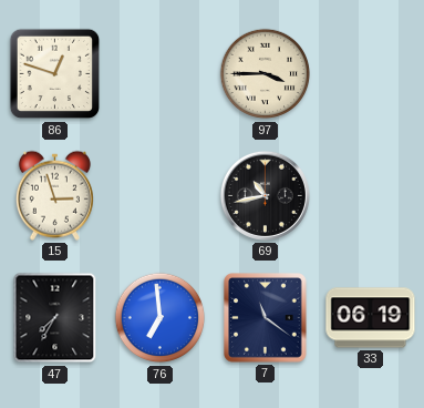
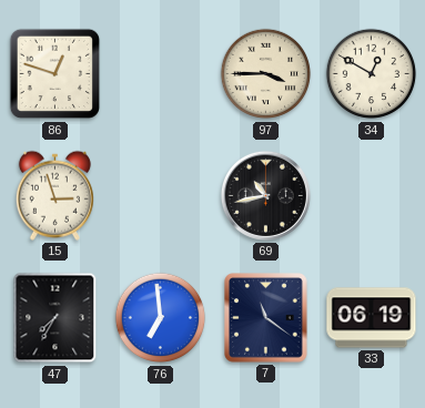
34: none -> 12:50
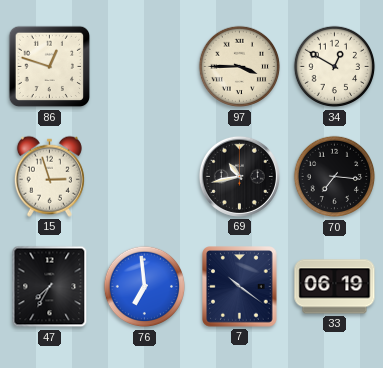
70: none -> 7:16
7: 11:21 -> 10:21
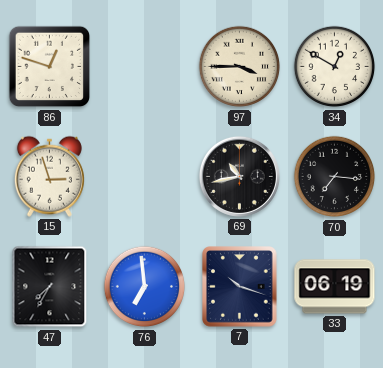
7: 10:21 -> 10:18
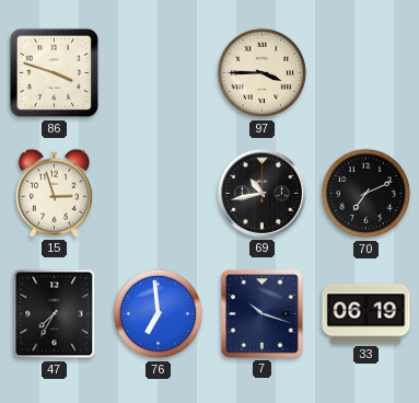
86: 12:48 -> 3:48
34: 12:50 -> none
70: 7:16 -> 7:11
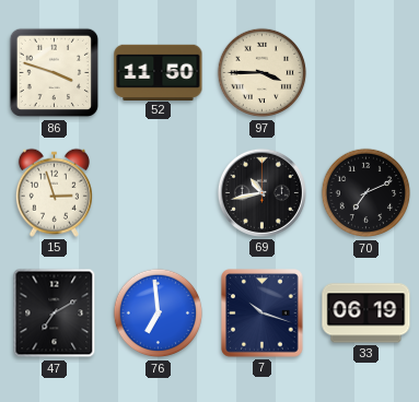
52: none -> 11:50
47: 7:35 -> 7:10
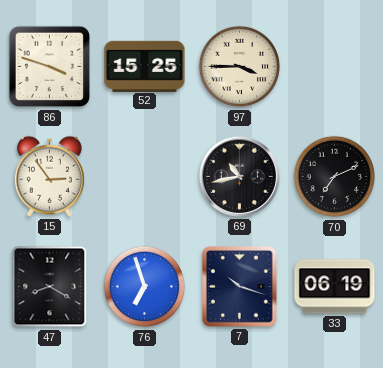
52: 11:50 -> 15:25
15: 2:57 -> 2:54
47: 7:10 -> 8:20
76: 6:59 -> 6:57
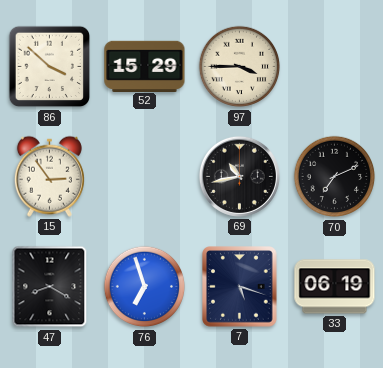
86: 3:48 -> 3:52
52: 15:25 -> 15:29
7: 10:18 -> 5:18
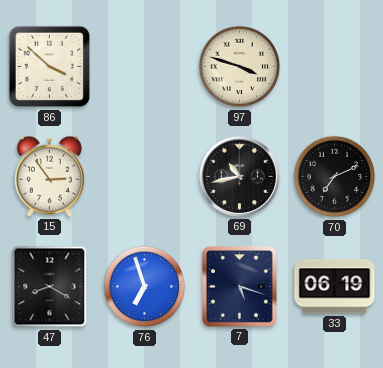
52: 15:29 -> none
97: 3:45 -> 3:48
